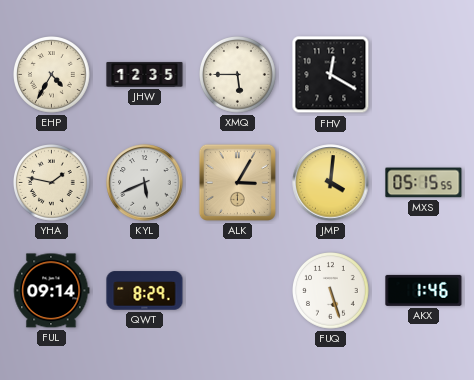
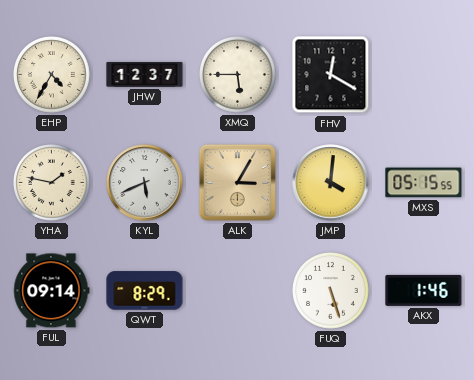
JHW: 12:35 -> 12:37
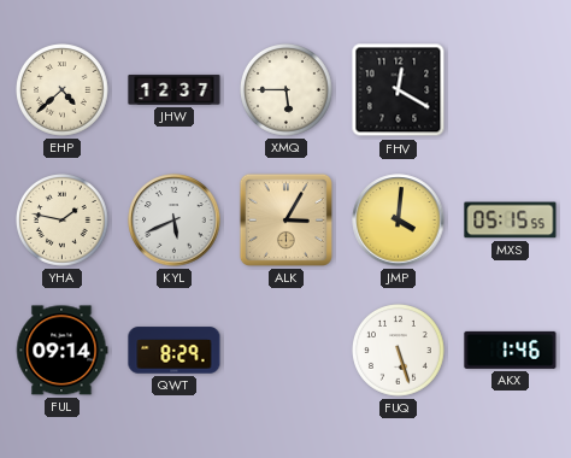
EHP: 4:35 -> 4:38
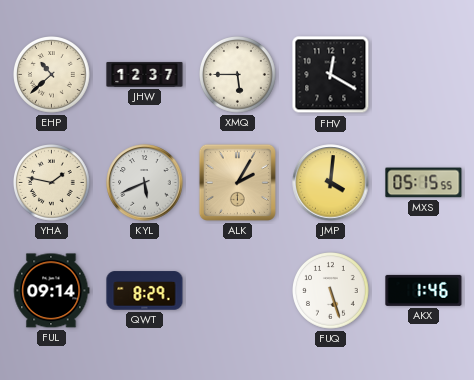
EHP: 4:38 -> 10:38
ALK: 3:05 -> 2:05
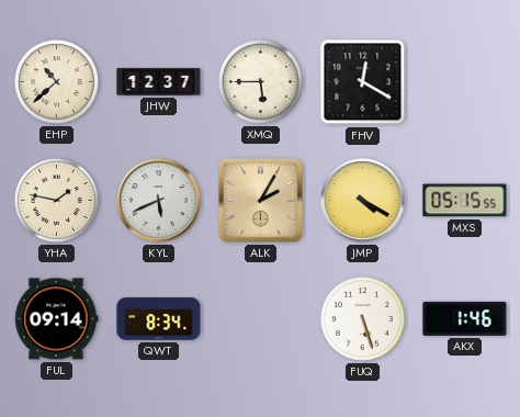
JMP: 4:01 -> 4:20
QWT: 8:29 -> 8:34
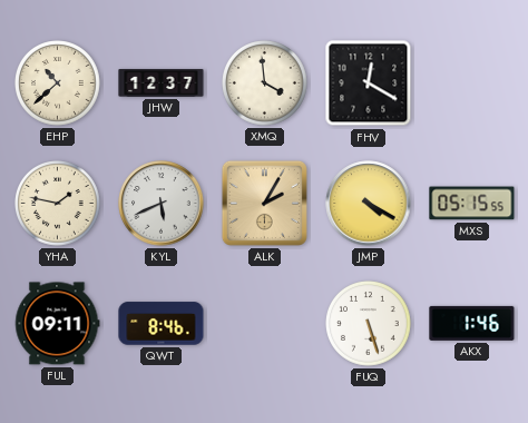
XMQ: 5:45 -> 3:59
FUL: 09:14 -> 09:11
QWT: 8:34 -> 8:46
